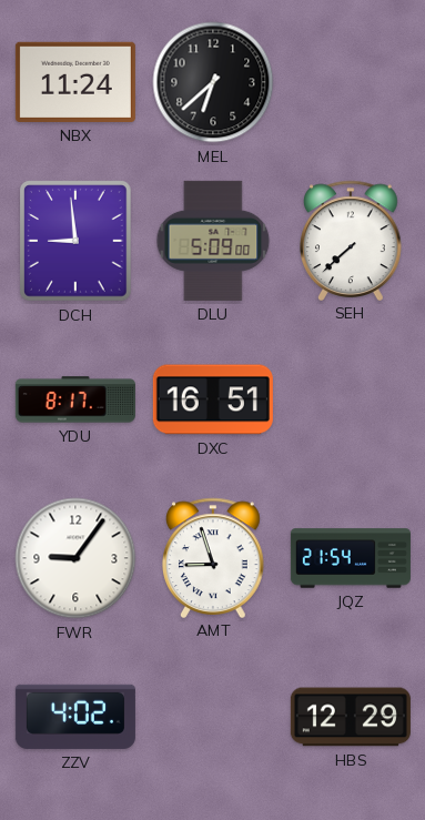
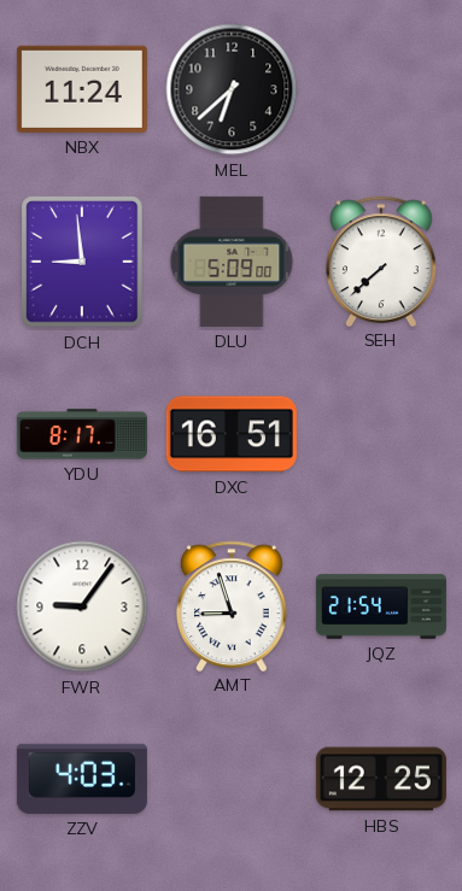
ZZV: 4:02 -> 4:03
HBS: 12:29 -> 12:25
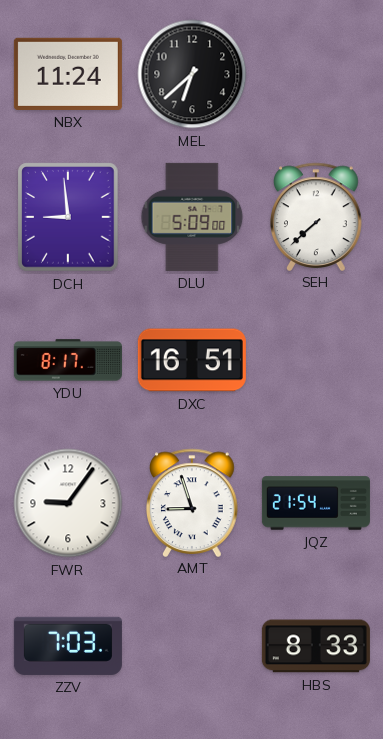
ZZV: 4:03 -> 7:03
HBS: 12:25 -> 8:33
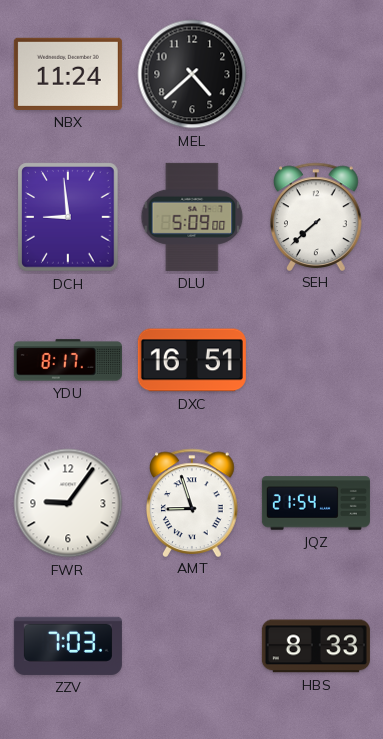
MEL: 6:38 -> 4:38
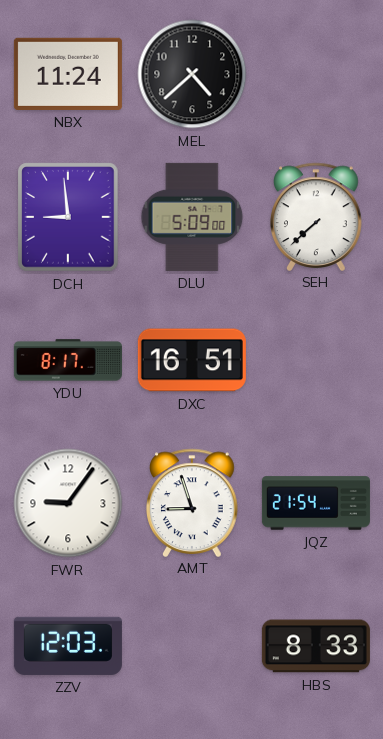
ZZV: 7:03 -> 12:03
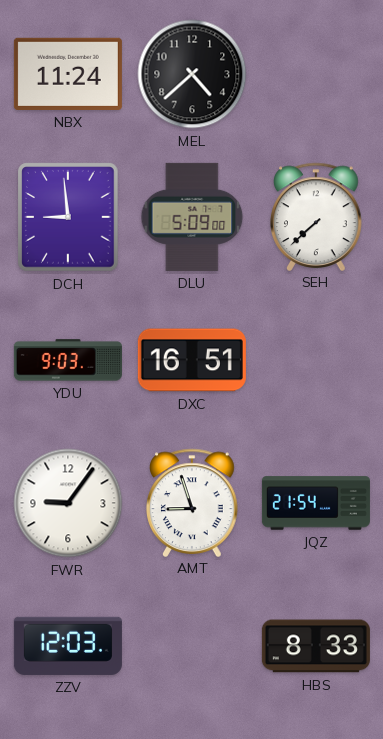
YDU: 8:17 -> 9:03
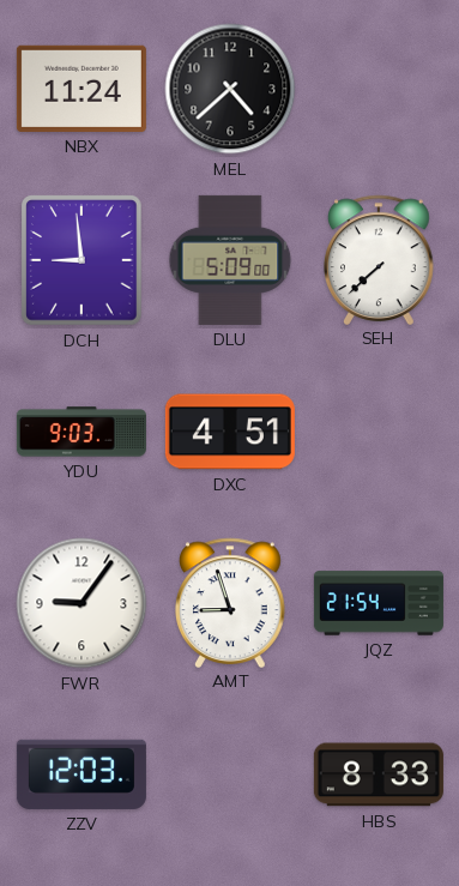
DXC: 16:51 -> 4:51
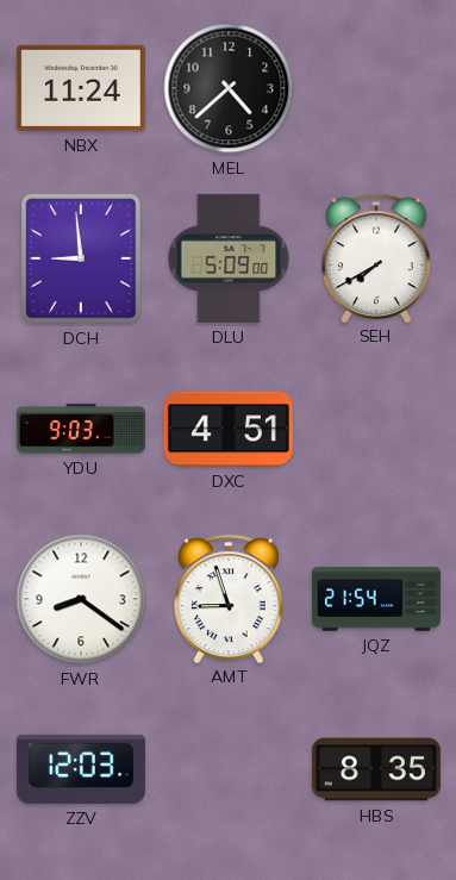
SEH: 7:38 -> 7:40
FWR: 9:06 -> 8:21
HBS: 8:33 -> 8:35
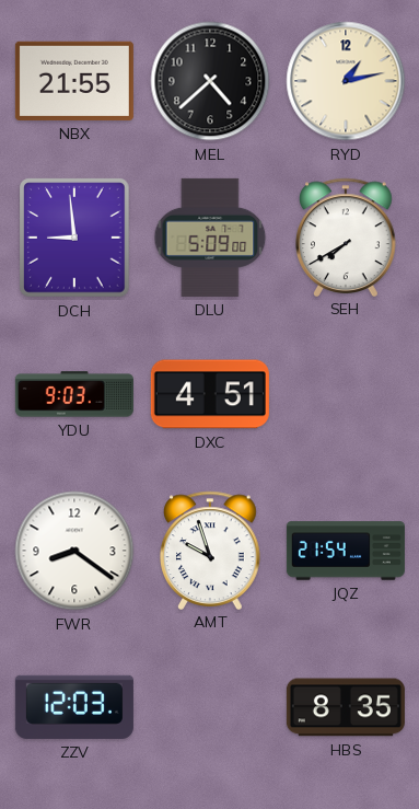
NBX: 11:24 -> 21:55
RYD: none -> 1:13
AMT: 8:57 -> 9:57
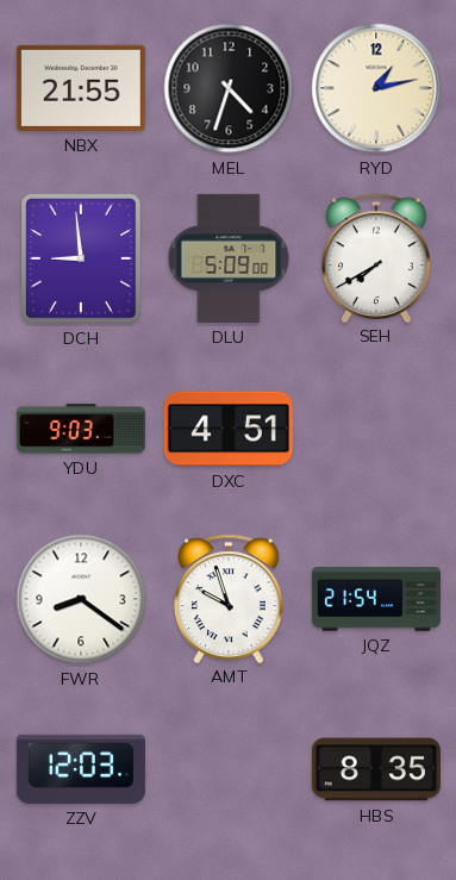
MEL: 4:38 -> 4:33
